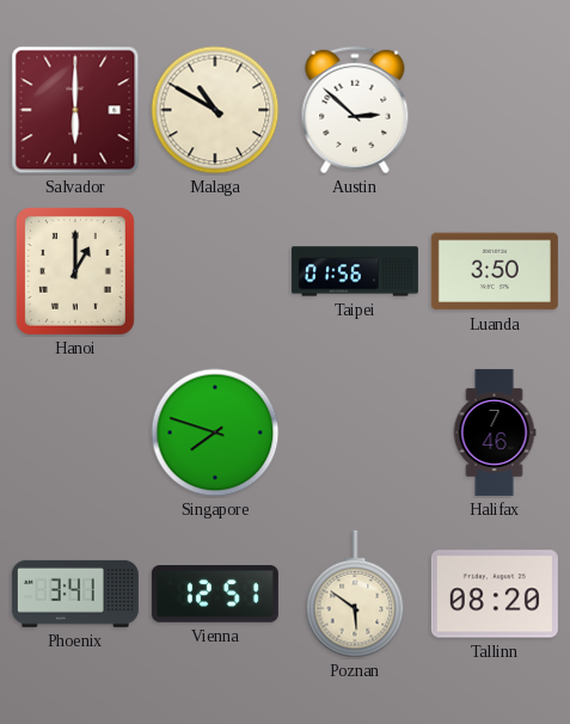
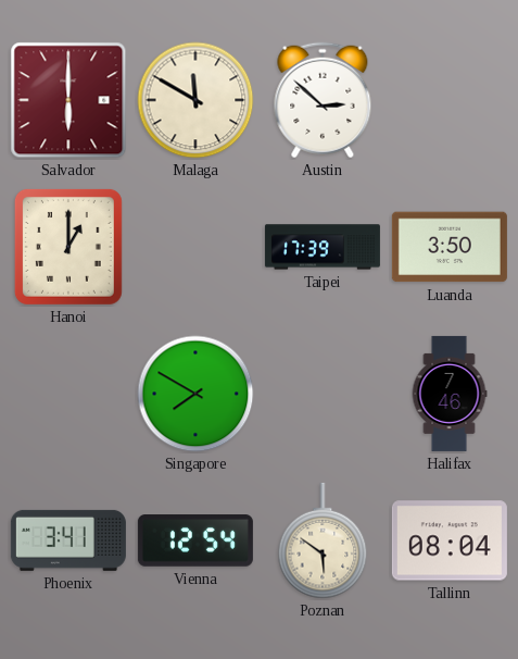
Malaga: 10:50 -> 11:50
Taipei: 01:56 -> 17:39
Singapore: 7:48 -> 7:50
Vienna: 12:51 -> 12:54
Tallinn: 08:20 -> 08:04
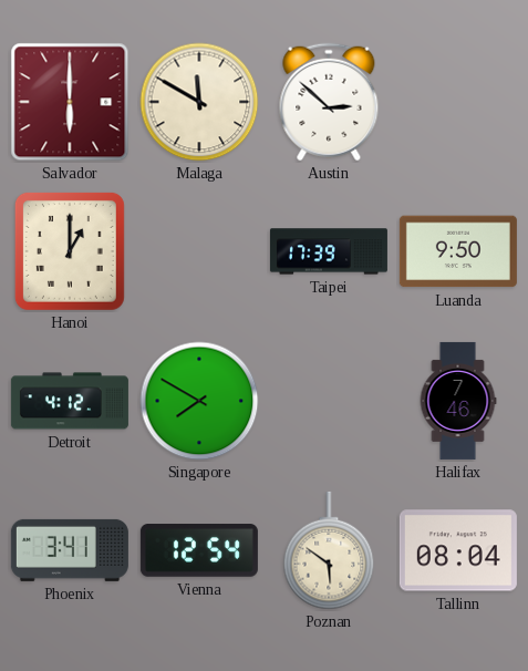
Luanda: 3:50 -> 9:50
Detroit: none -> 4:12
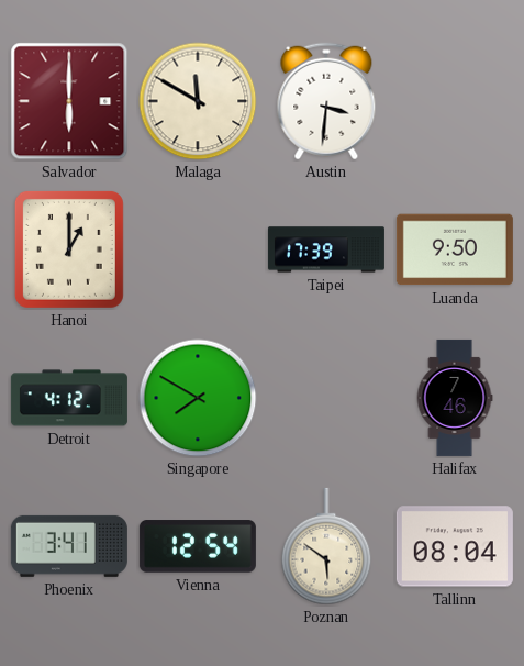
Austin: 2:52 -> 3:31
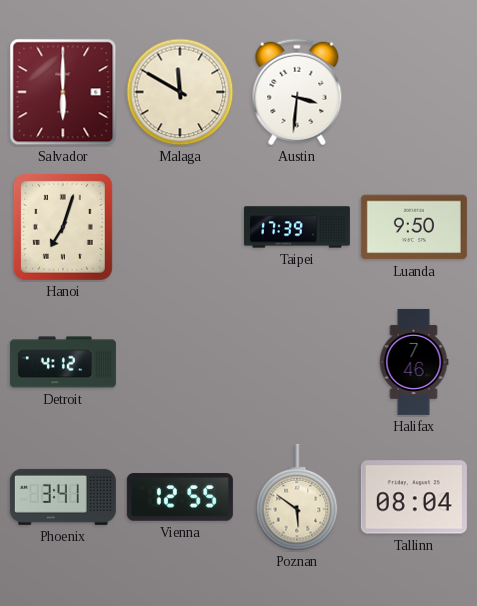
Hanoi: 1:00 -> 7:03
Singapore: 7:50 -> none
Vienna: 12:54 -> 12:55
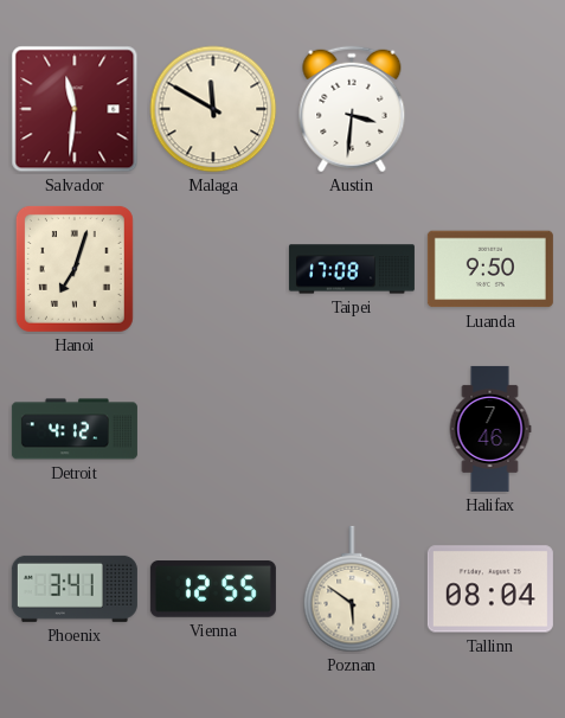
Salvador: 6:00 -> 11:31
Taipei: 17:39 -> 17:08
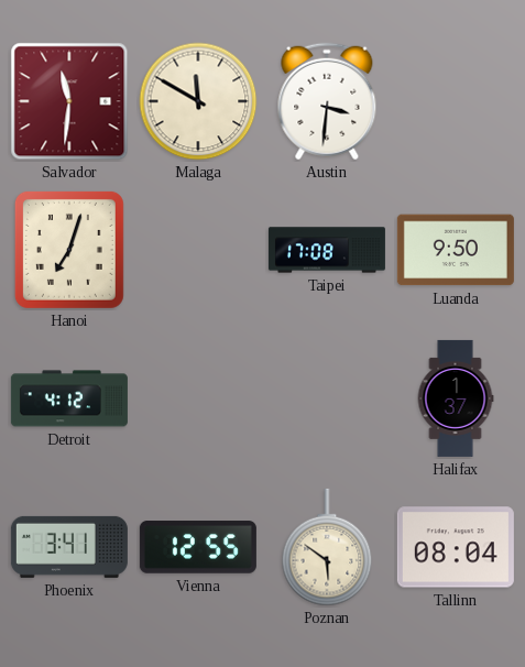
Halifax: 7:46 -> 1:37
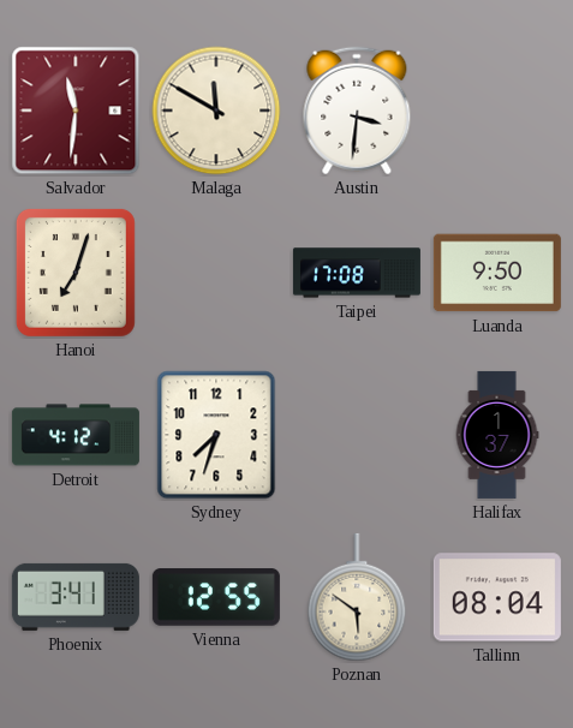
Sydney: none -> 7:33
